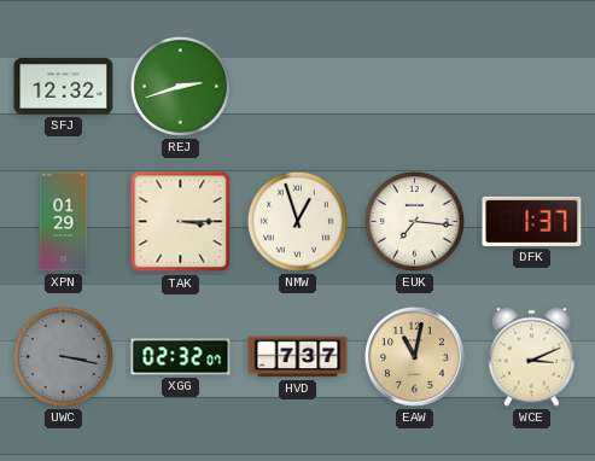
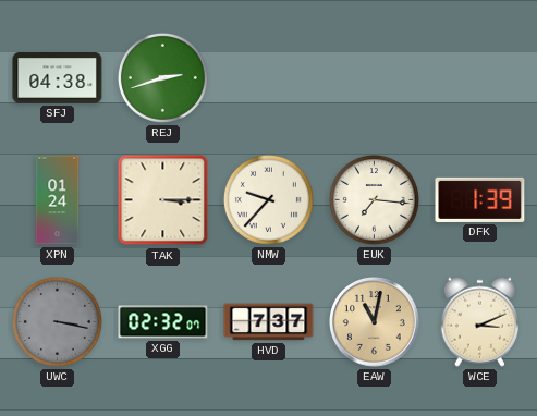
SFJ: 12:32 -> 04:38
XPN: 01:29 -> 01:24
NMW: 12:57 -> 9:37
DFK: 1:37 -> 1:39
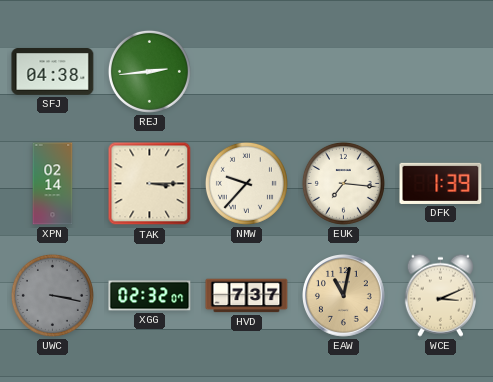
REJ: 2:42 -> 2:44
XPN: 01:24 -> 02:14
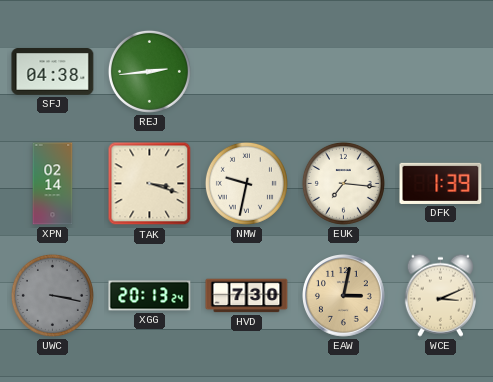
TAK: 3:15 -> 3:18
NMW: 9:37 -> 9:32
XGG: 02:32 -> 20:13
HVD: 7:37 -> 7:30
EAW: 11:02 -> 3:02
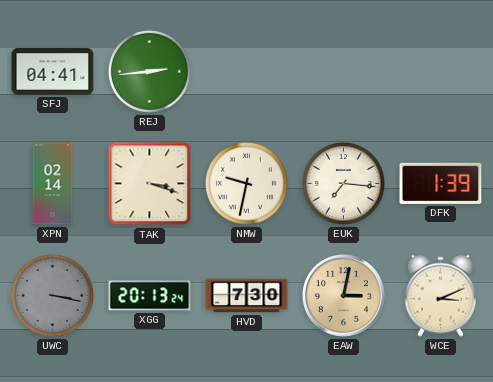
SFJ: 04:38 -> 04:41
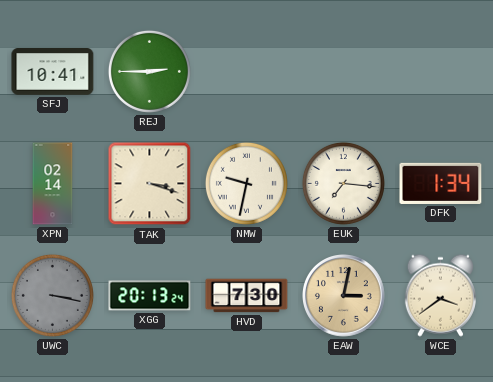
SFJ: 04:41 -> 10:41
REJ: 2:44 -> 2:45
DFK: 1:39 -> 1:34
WCE: 3:11 -> 3:39
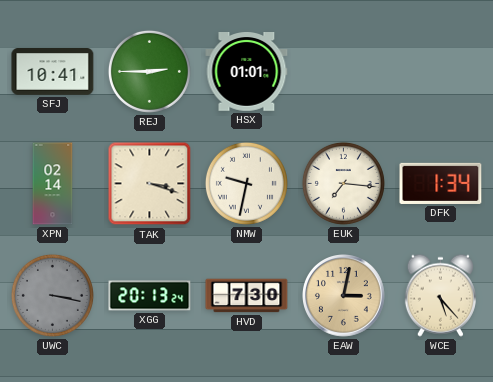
HSX: none -> 01:01
WCE: 3:39 -> 5:23
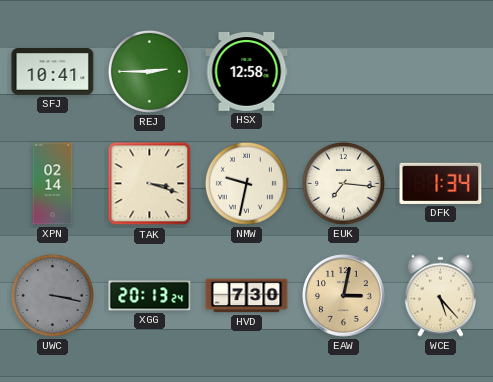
HSX: 01:01 -> 12:58
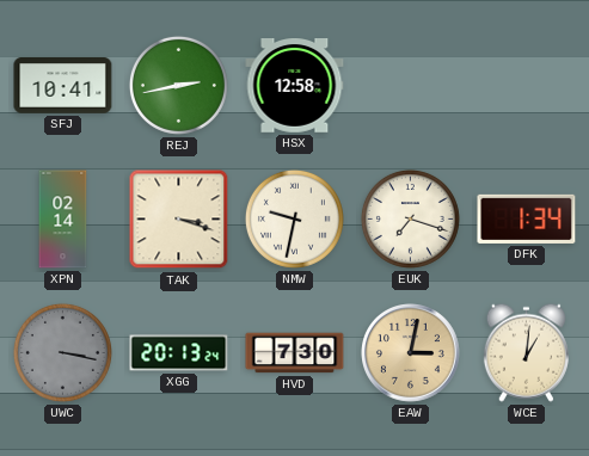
REJ: 2:45 -> 2:43
EUK: 7:16 -> 7:18
WCE: 5:23 -> 1:01
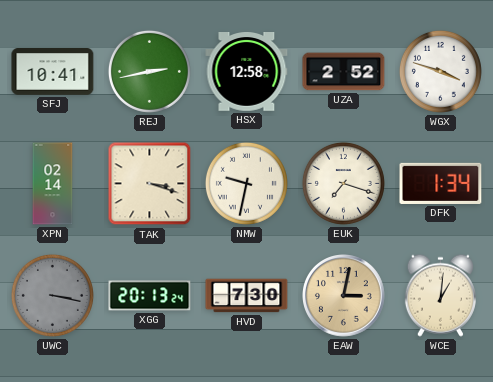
UZA: none -> 2:52
WGX: none -> 3:48
